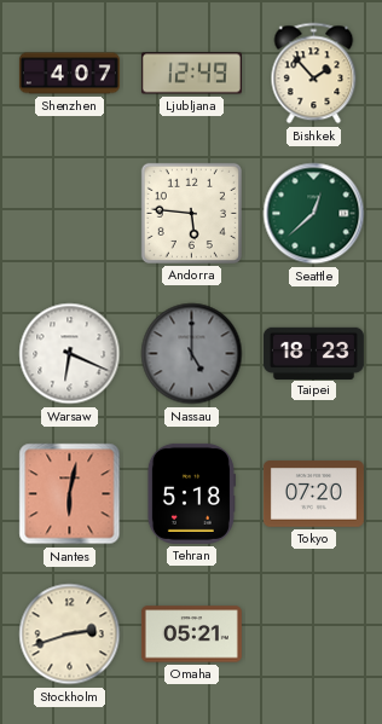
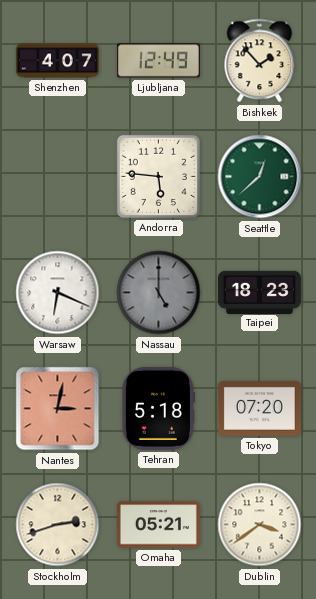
Nantes: 6:02 -> 3:02
Dublin: none -> 3:39
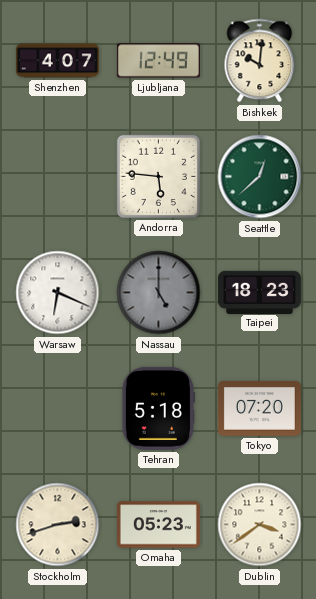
Bishkek: 1:53 -> 10:01
Nantes: 3:02 -> none
Omaha: 05:21 -> 05:23
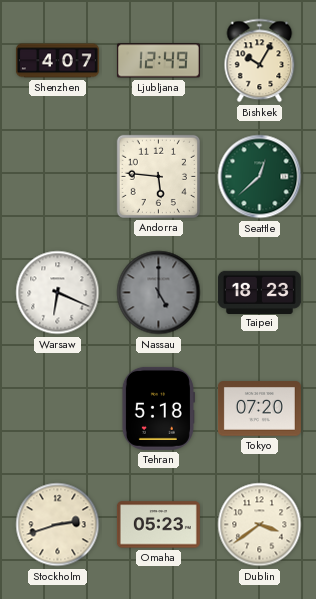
Bishkek: 10:01 -> 10:05
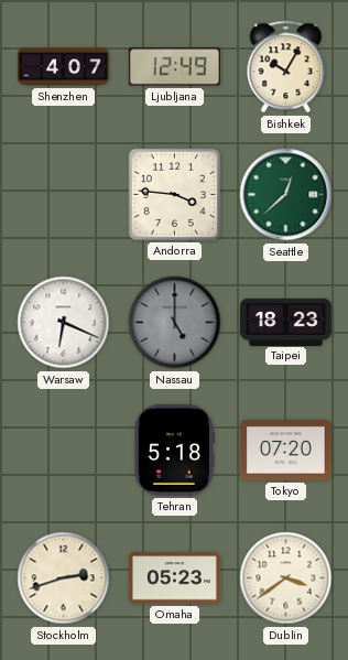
Andorra: 5:46 -> 3:46
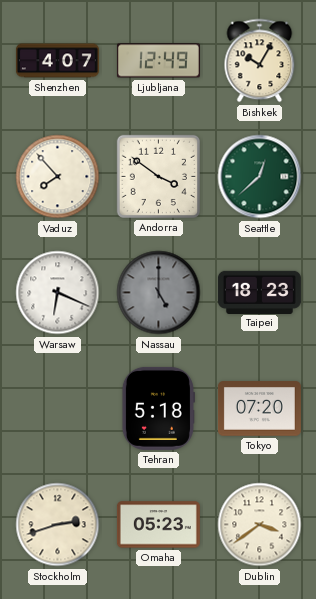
Vaduz: none -> 7:53
Andorra: 3:46 -> 3:51
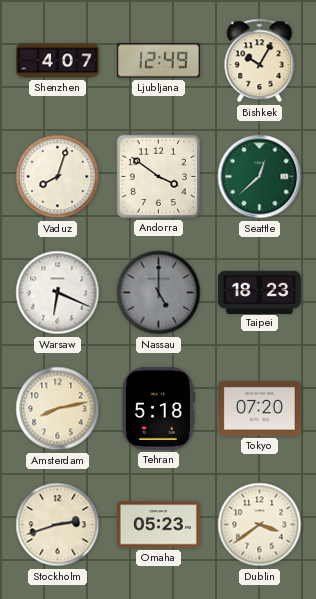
Vaduz: 7:53 -> 8:03
Amsterdam: none -> 8:13
